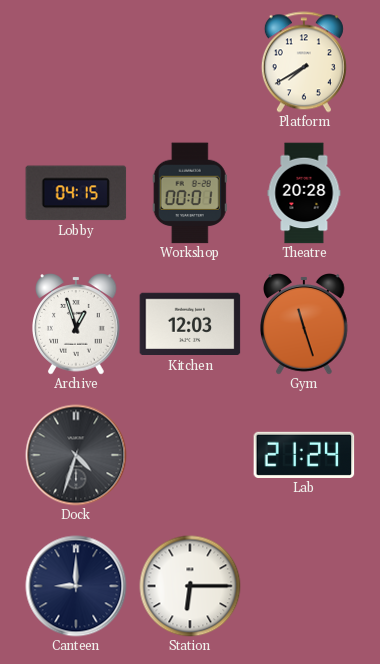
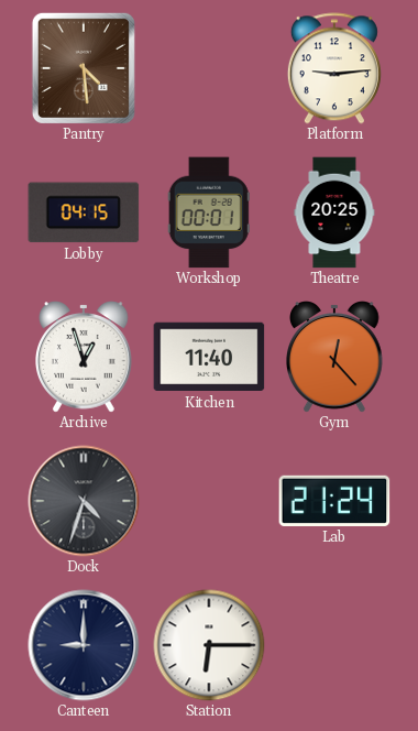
Pantry: none -> 4:29
Platform: 7:40 -> 9:14
Theatre: 20:28 -> 20:25
Kitchen: 12:03 -> 11:40
Gym: 11:27 -> 12:23
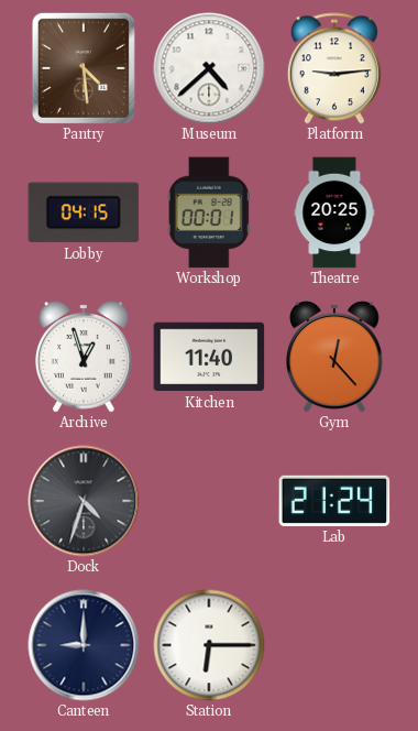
Museum: none -> 4:38
